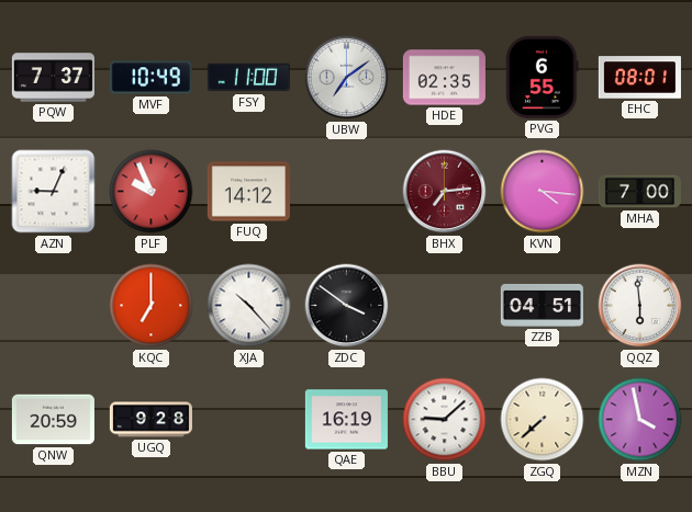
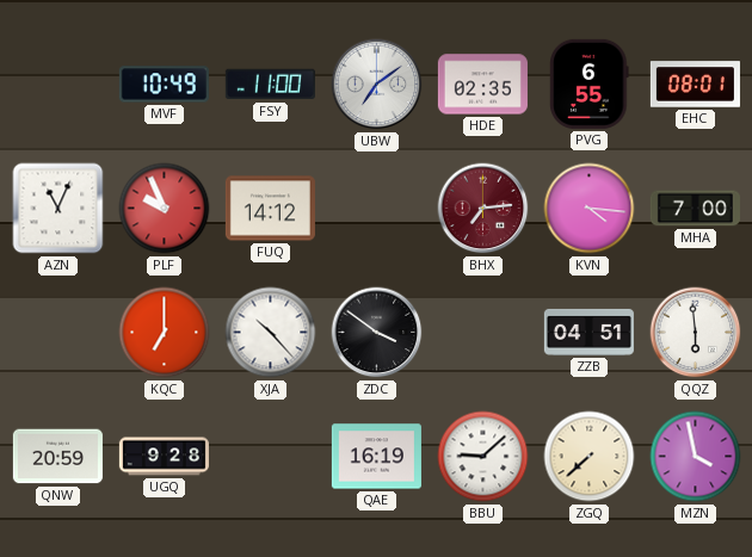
PQW: 7:37 -> none
AZN: 9:04 -> 11:04
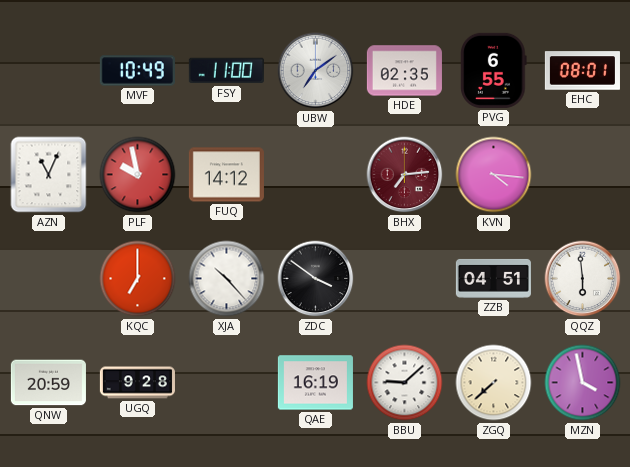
PLF: 9:56 -> 9:58
MHA: 7:00 -> none
